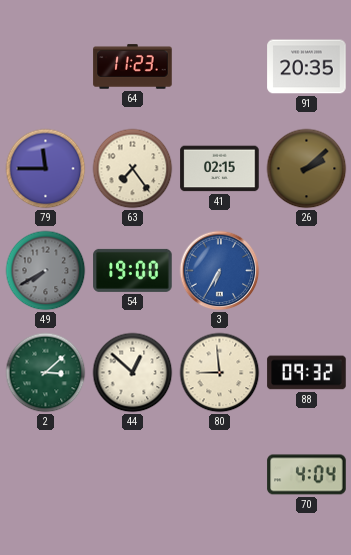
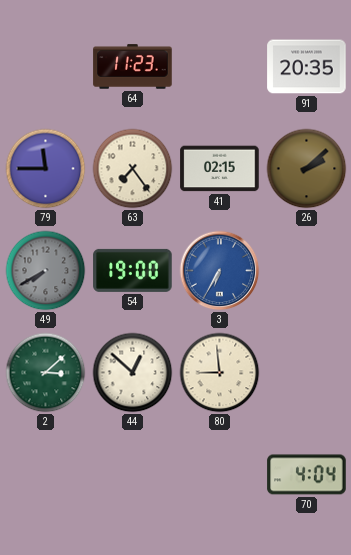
88: 09:32 -> none
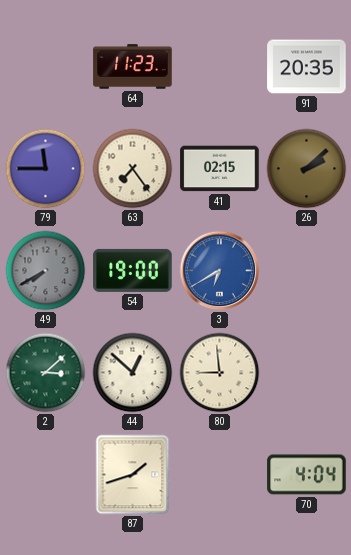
3: 6:35 -> 6:40
87: none -> 1:42
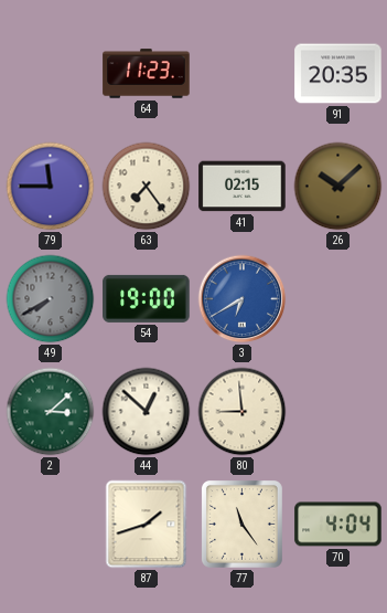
26: 2:08 -> 10:08
77: none -> 11:24
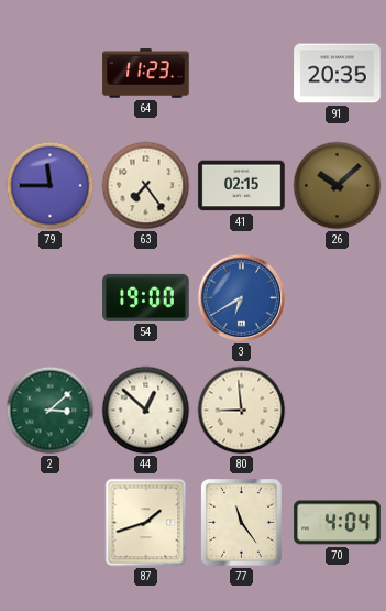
49: 7:40 -> none
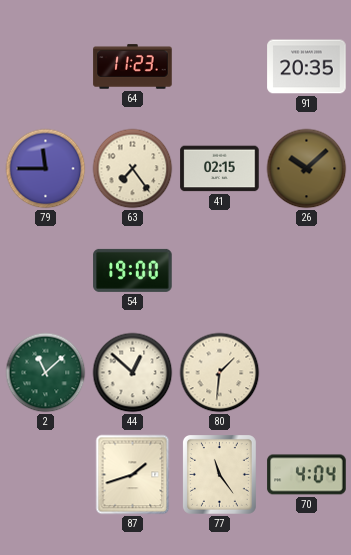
3: 6:40 -> none
2: 3:08 -> 11:08
80: 8:59 -> 1:31
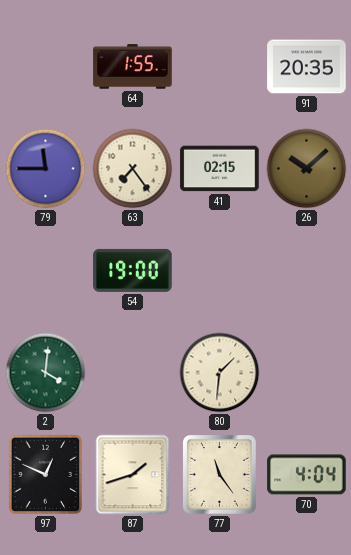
64: 11:23 -> 1:55
2: 11:08 -> 4:01
44: 12:52 -> none
97: none -> 12:49
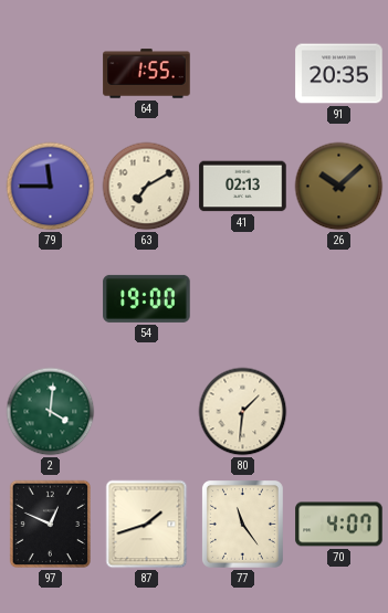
63: 7:24 -> 7:10
41: 02:15 -> 02:13
70: 4:04 -> 4:07
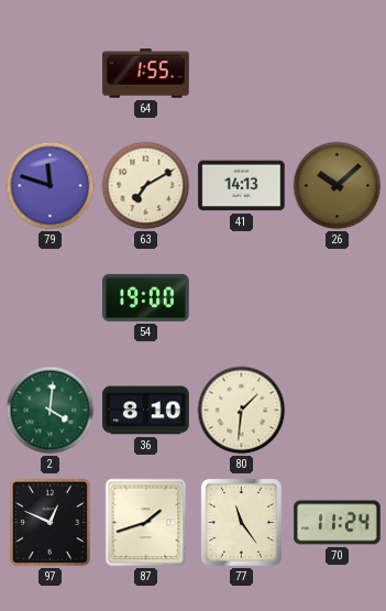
91: 20:35 -> none
79: 11:45 -> 11:48
41: 02:13 -> 14:13
36: none -> 8:10
70: 4:07 -> 11:24
